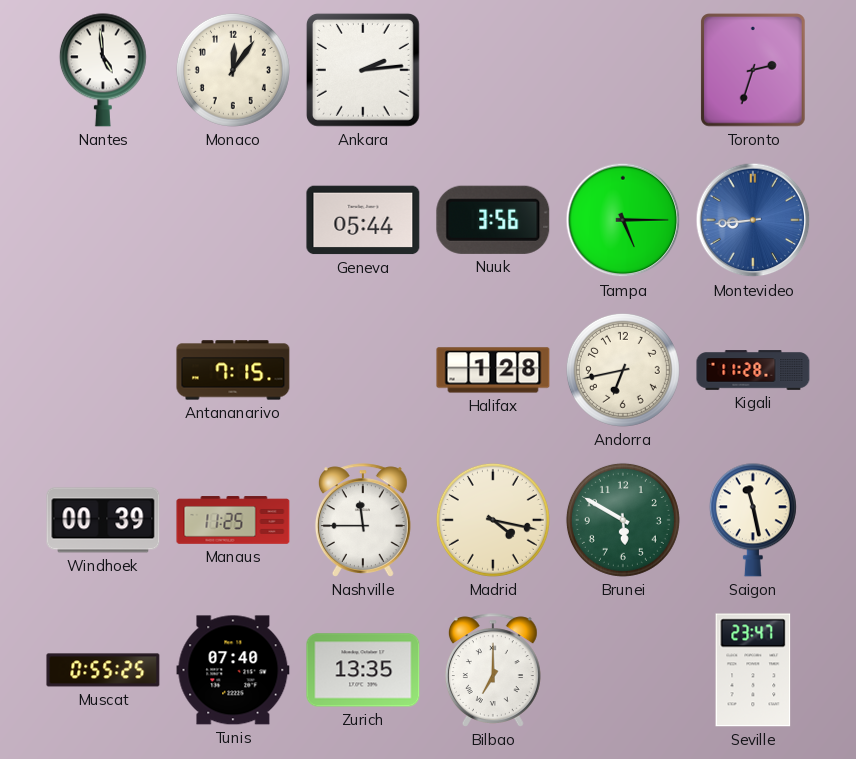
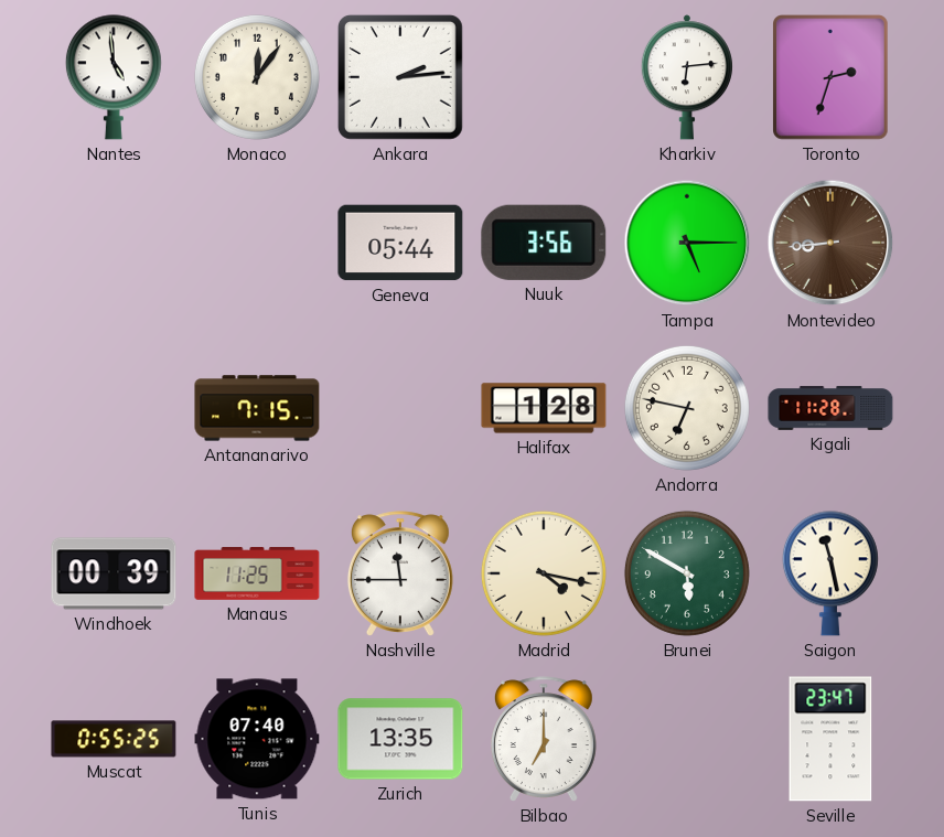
Kharkiv: none -> 6:14
Montevideo dial: blue -> brown
Andorra: 6:43 -> 6:47
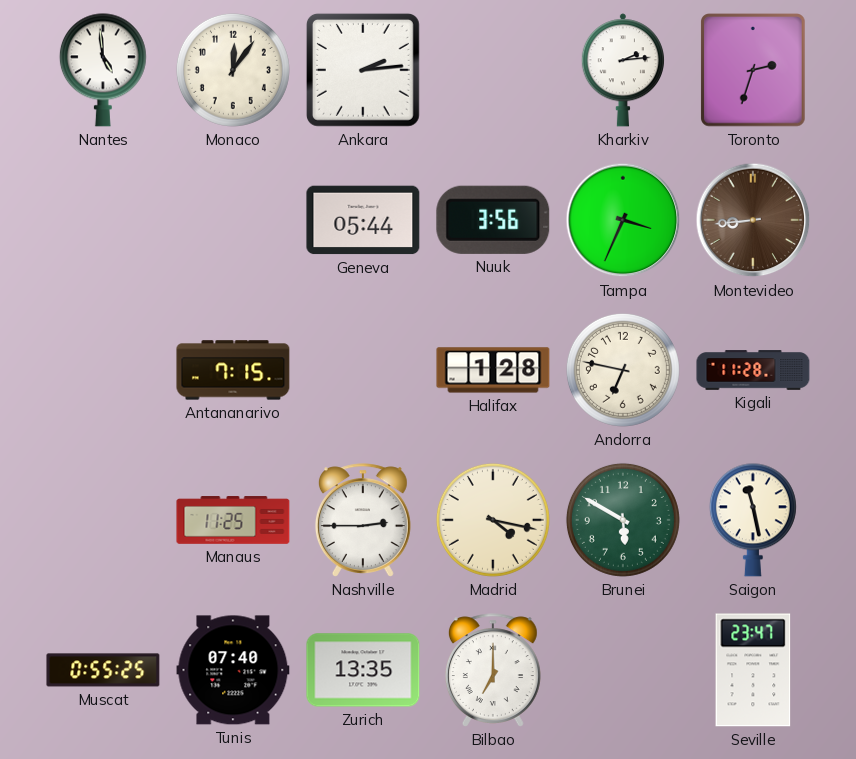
Kharkiv: 6:14 -> 2:14
Tampa: 5:15 -> 3:34
Windhoek: 00:39 -> none
Nashville: 11:45 -> 2:45
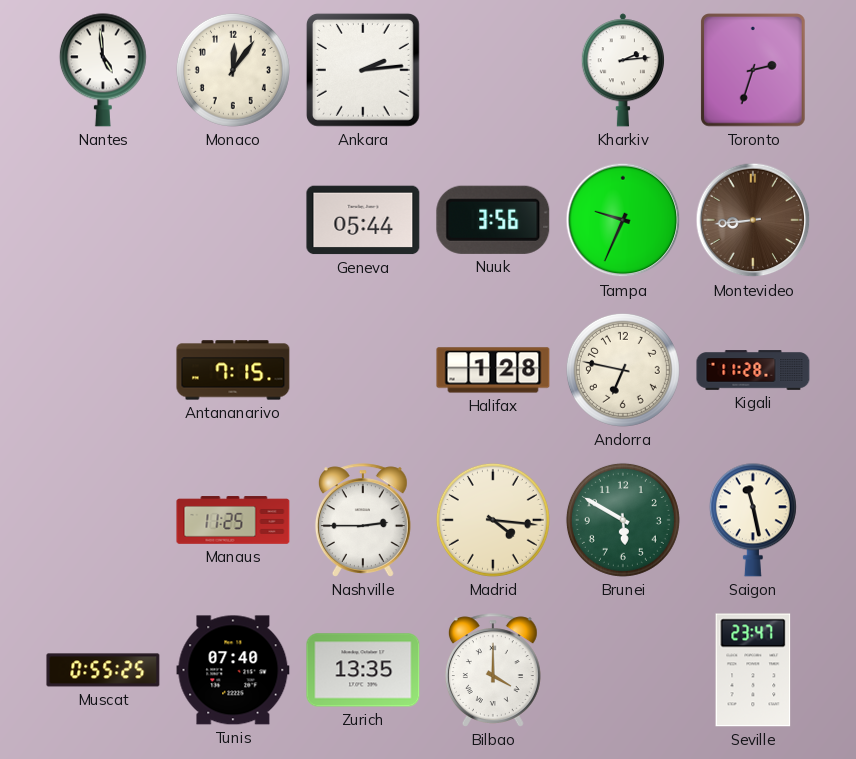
Tampa: 3:34 -> 9:34
Madrid: 4:17 -> 4:16
Bilbao: 7:00 -> 4:00
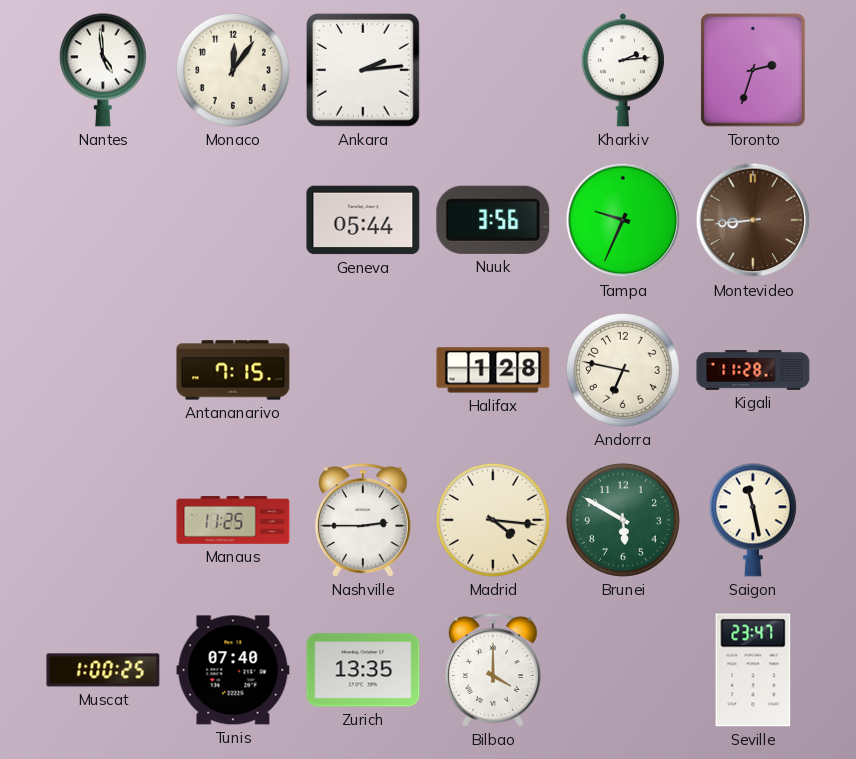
Muscat: 0:55 -> 1:00
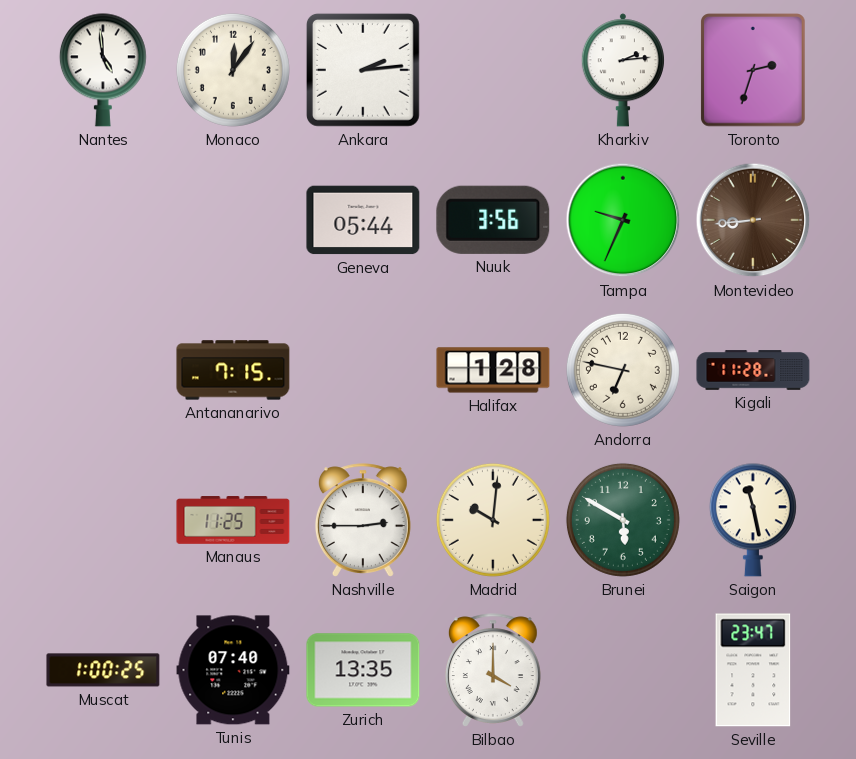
Madrid: 4:16 -> 10:01
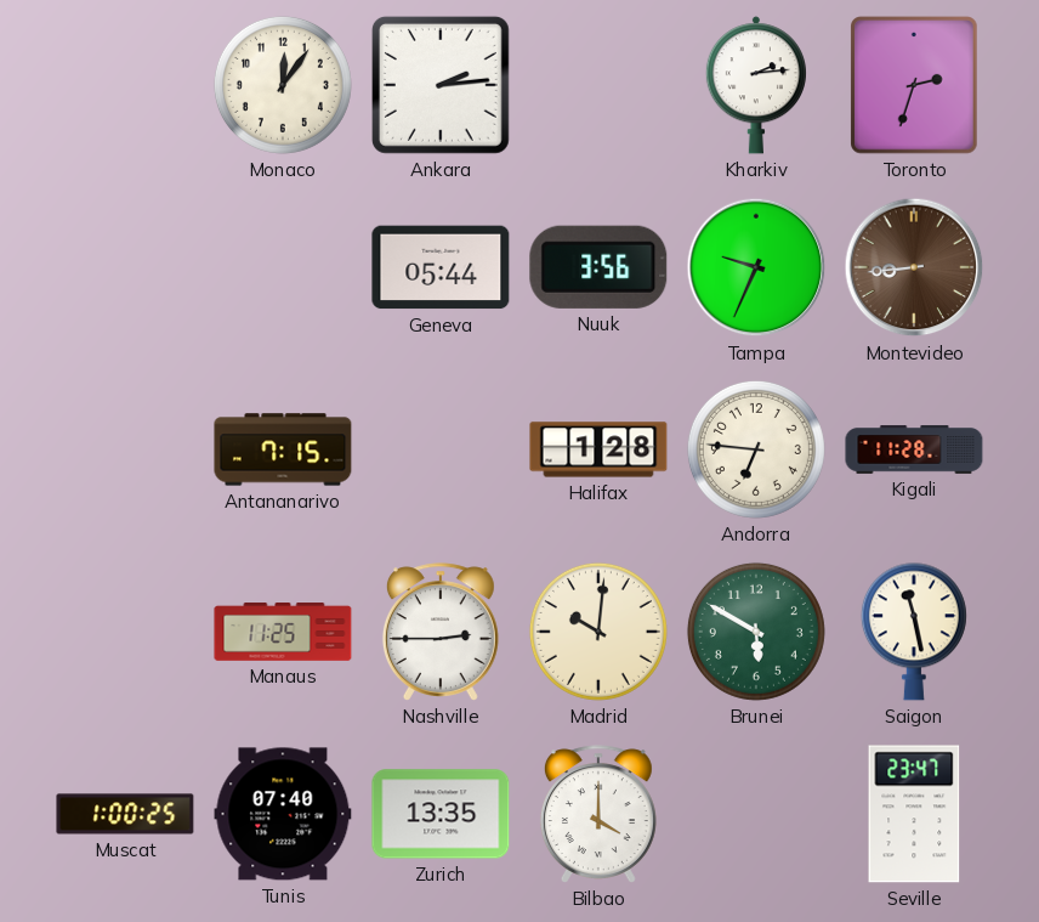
Nantes: 4:59 -> none
Andorra: 6:47 -> 6:46
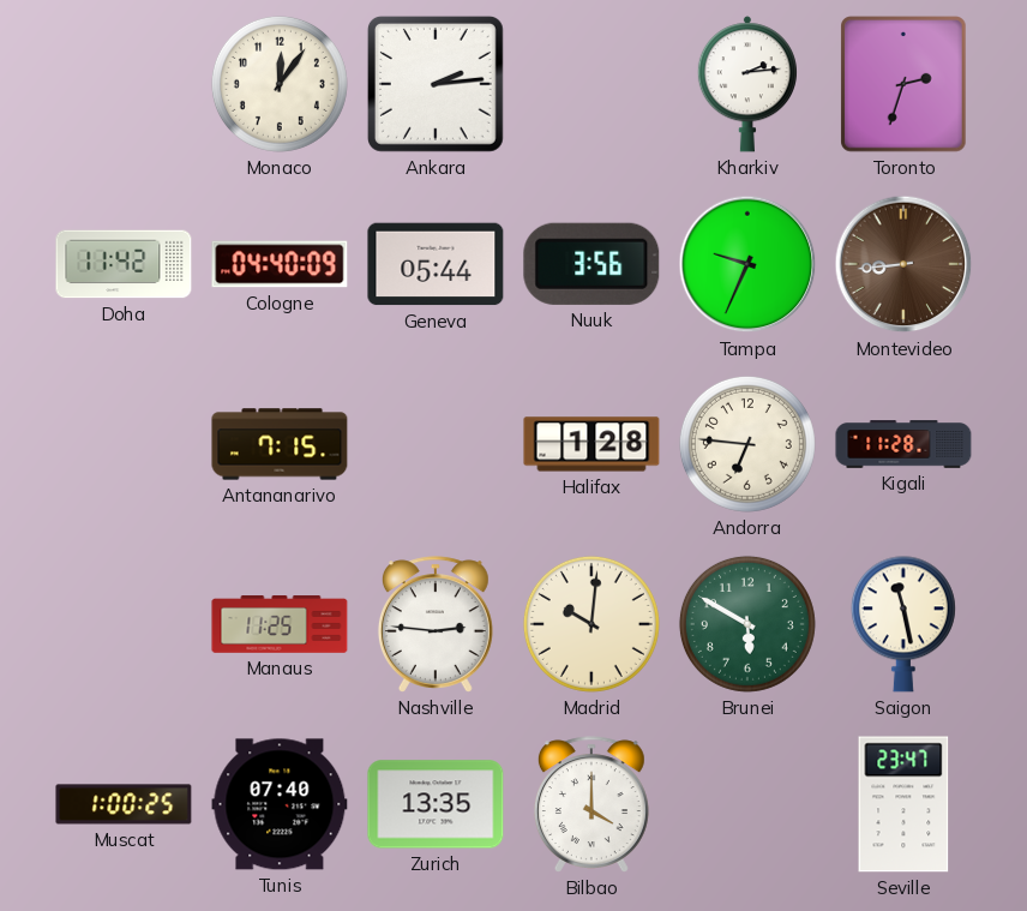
Doha: none -> 11:42
Cologne: none -> 04:40
Nashville: 2:45 -> 2:46
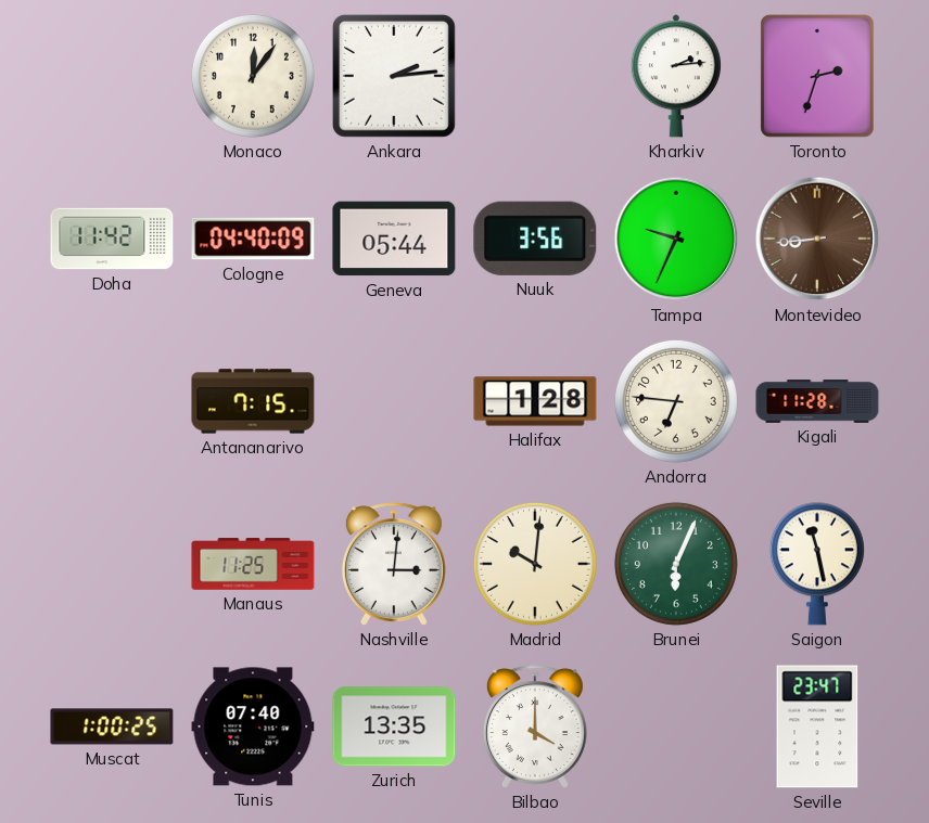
Nashville: 2:46 -> 3:01
Brunei: 5:50 -> 6:04
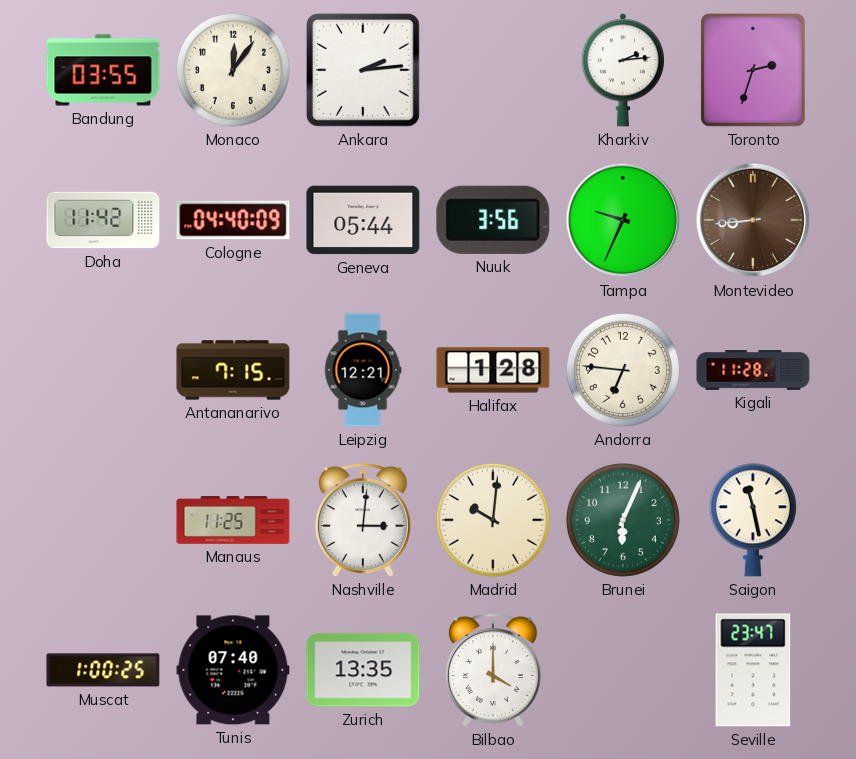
Bandung: none -> 03:55
Leipzig: none -> 12:21
